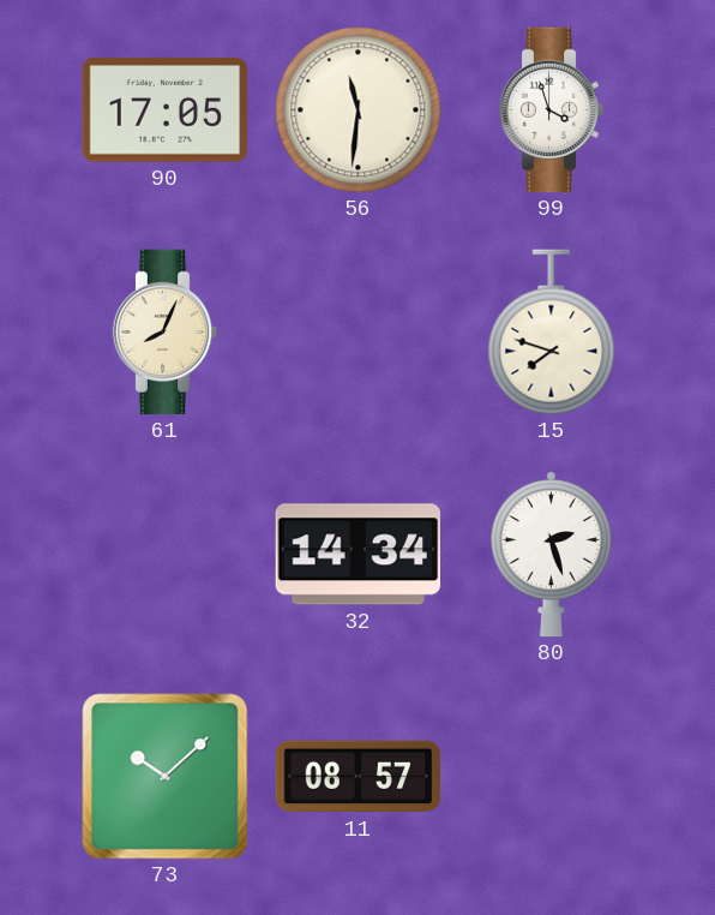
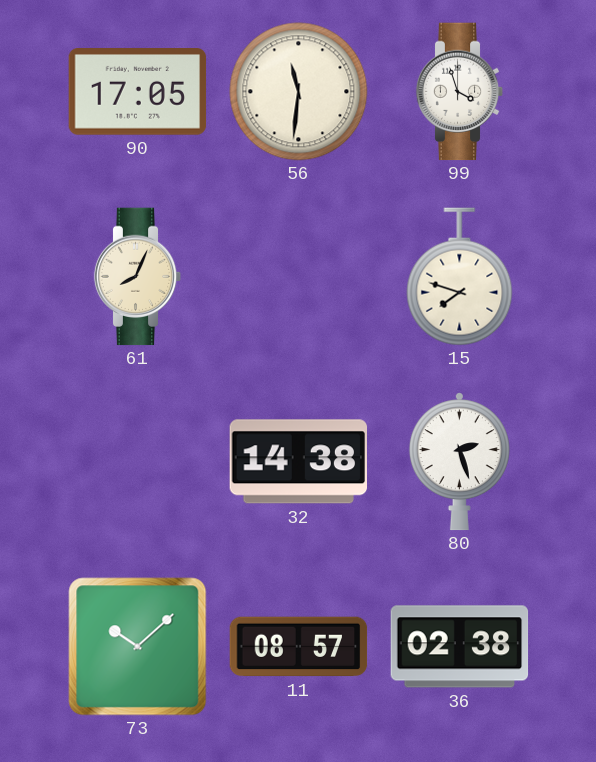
32: 14:34 -> 14:38
36: none -> 02:38
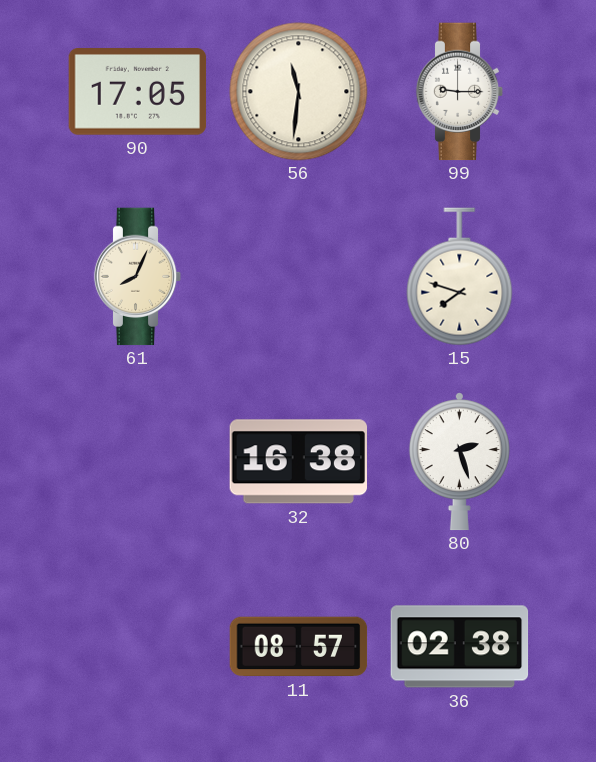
99: 3:57 -> 9:15
32: 14:38 -> 16:38
73: 10:08 -> none
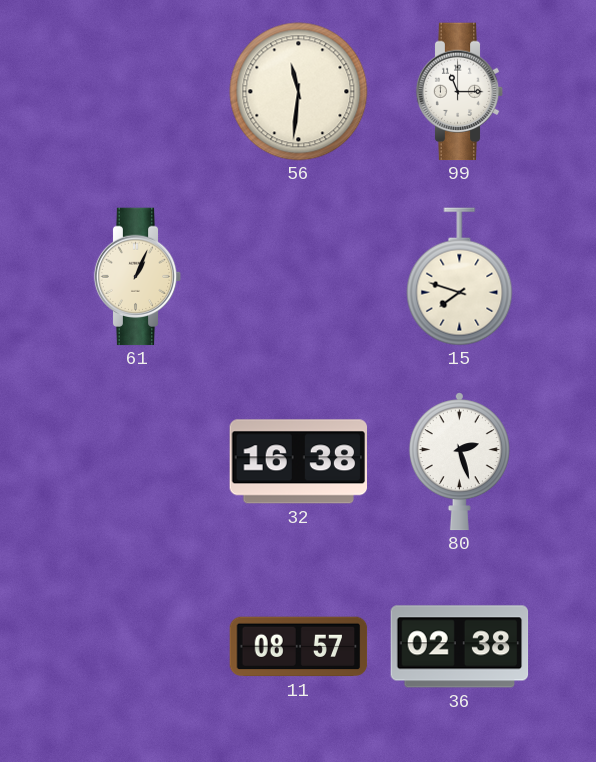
90: 17:05 -> none
99: 9:15 -> 11:15
61: 8:04 -> 1:04
